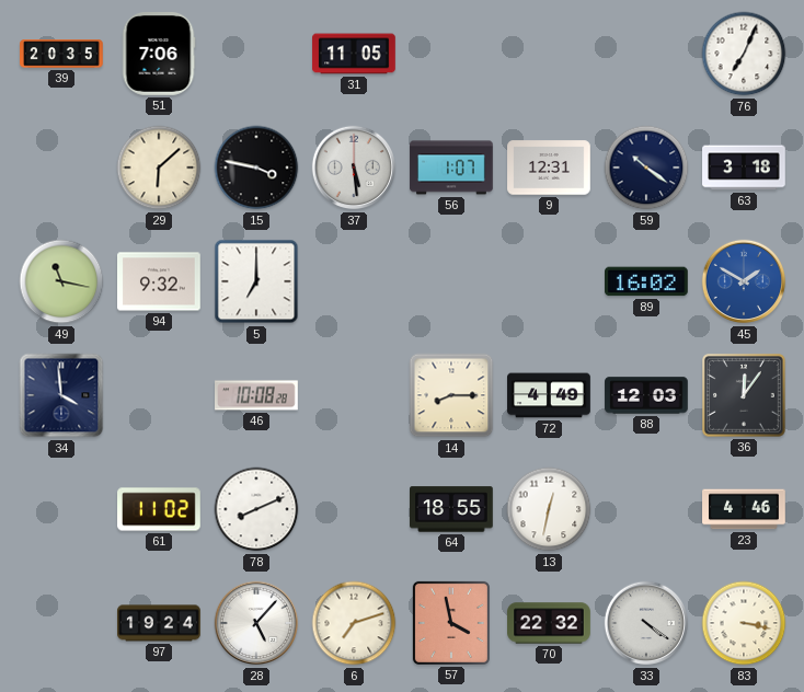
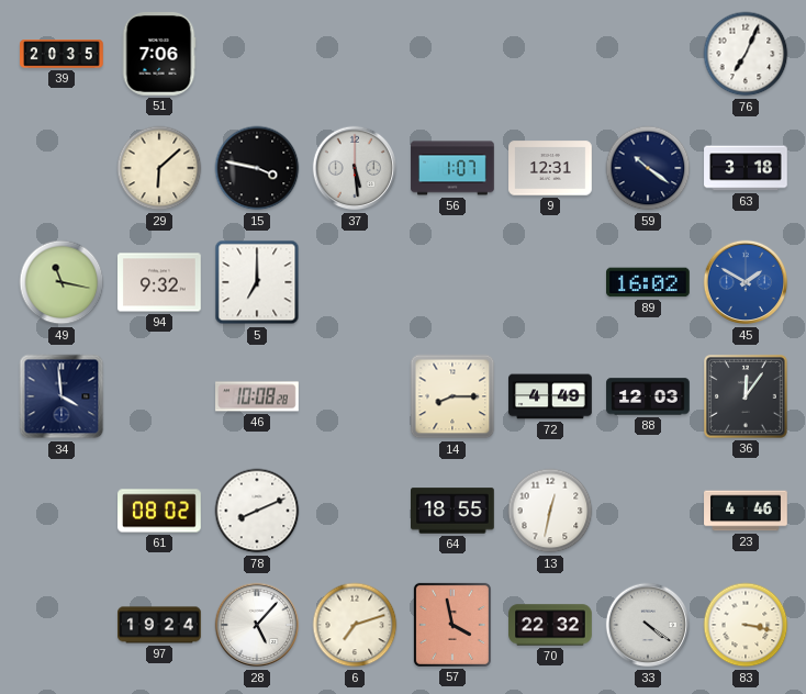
31: 11:05 -> none
61: 11:02 -> 08:02
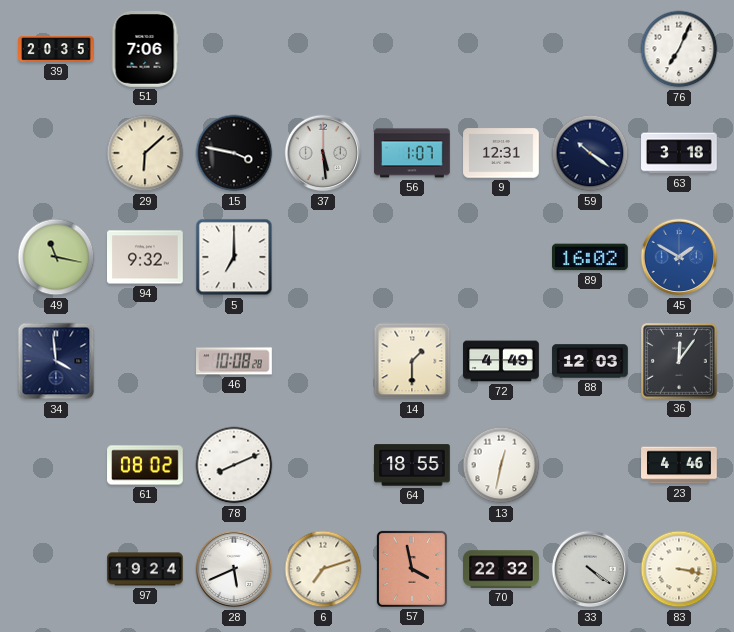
14: 8:15 -> 1:30
28: 5:07 -> 5:41
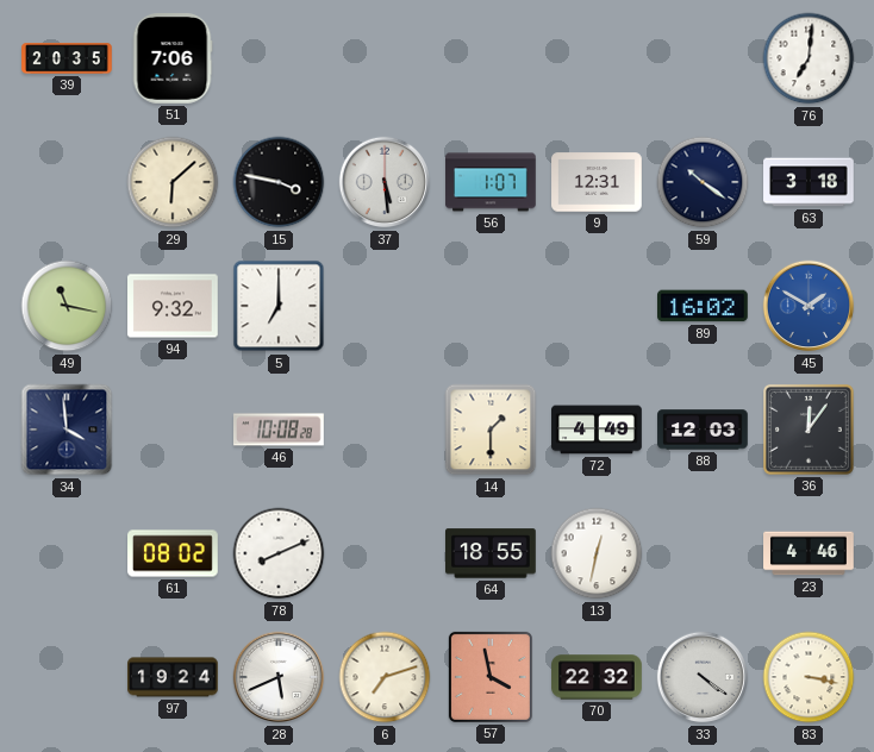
76: 7:04 -> 7:01
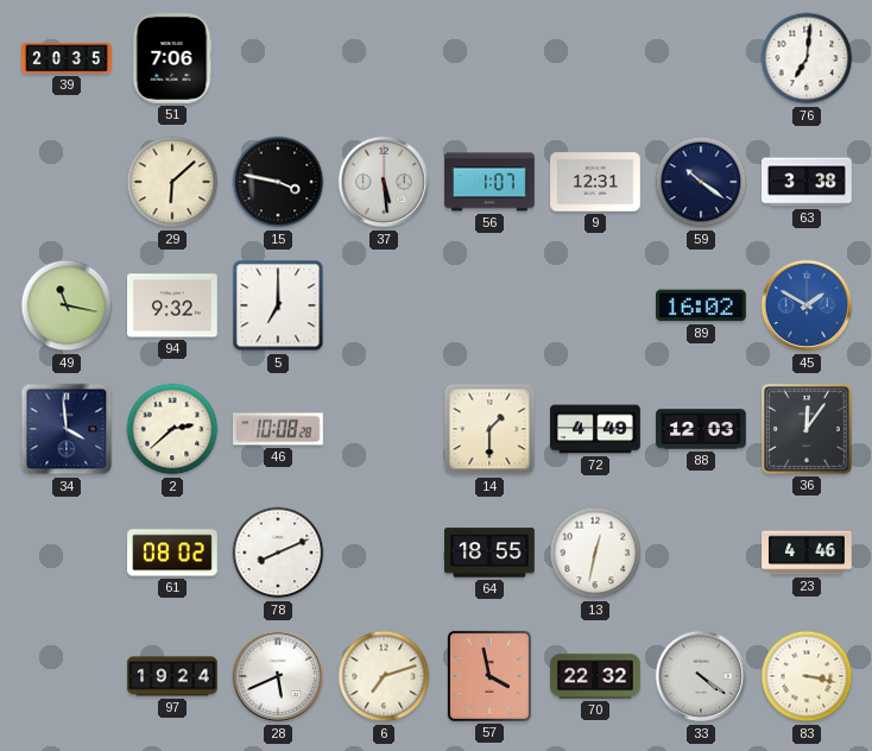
63: 3:18 -> 3:38
2: none -> 2:38
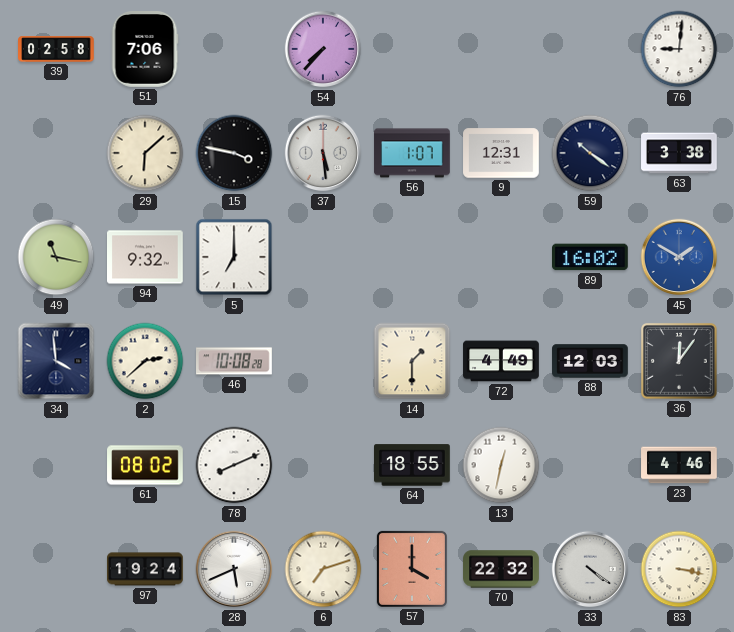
39: 20:35 -> 02:58
54: none -> 7:37
76: 7:01 -> 9:01
57: 3:58 -> 4:00
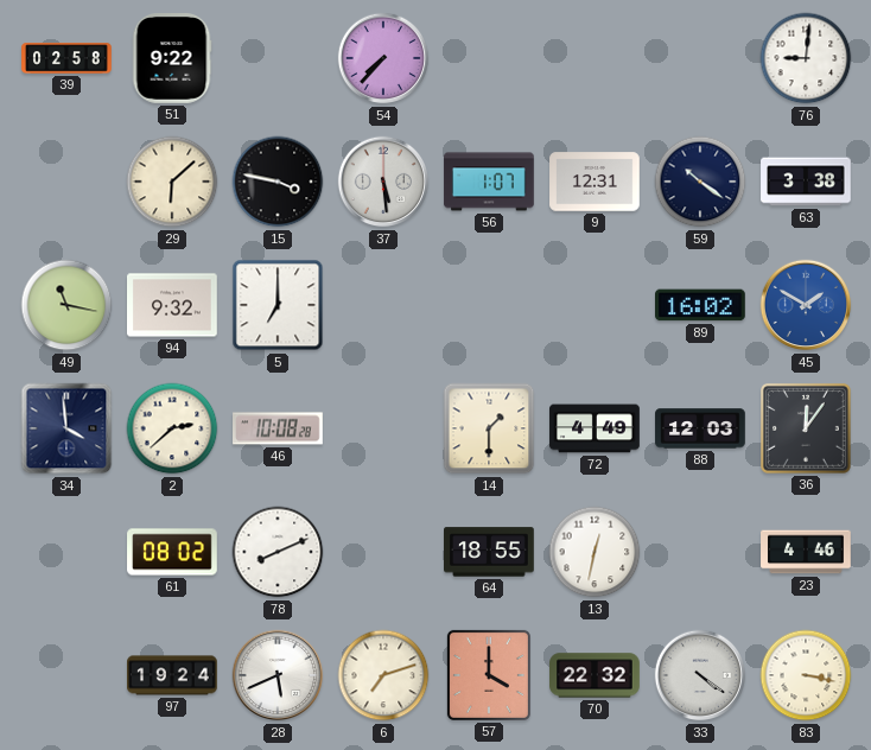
51: 7:06 -> 9:22
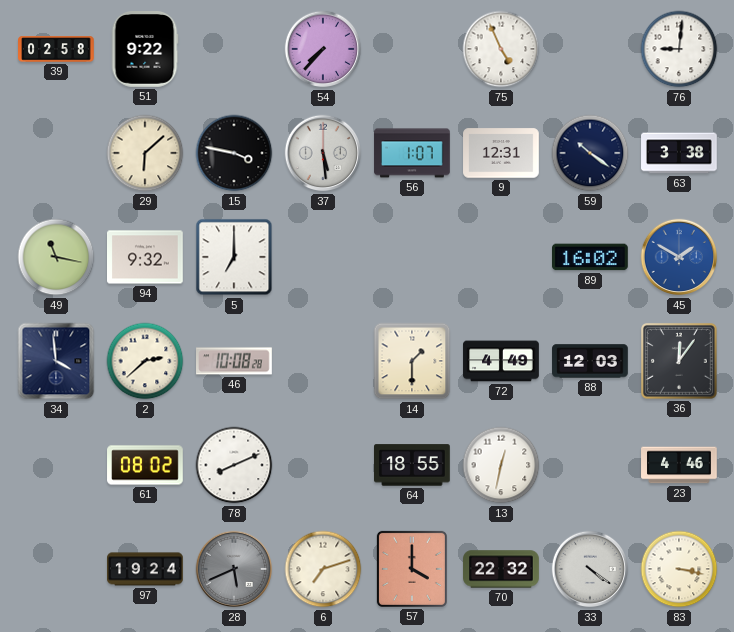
75: none -> 4:56
28 dial: white -> grey
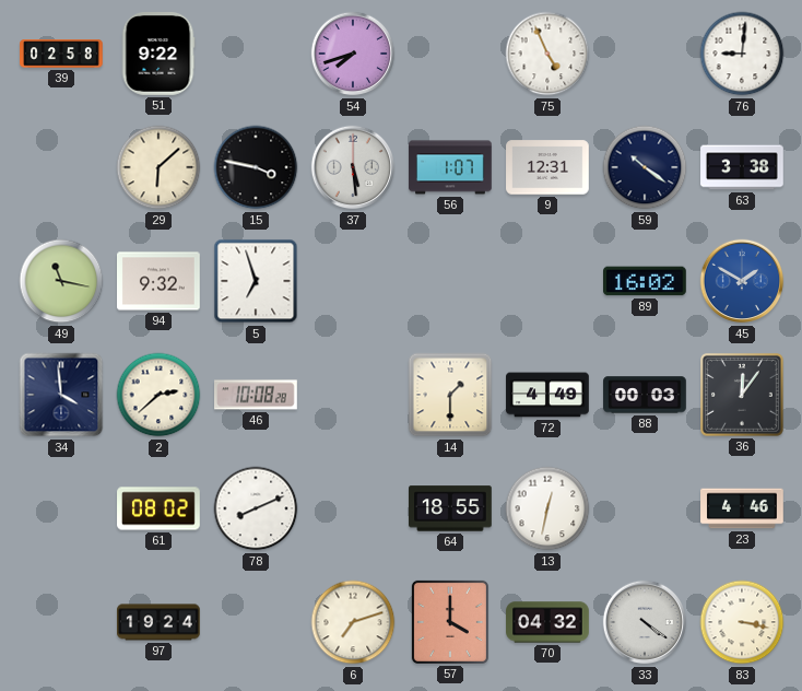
54: 7:37 -> 7:42
5: 7:00 -> 6:57
88: 12:03 -> 00:03
28: 5:41 -> none
70: 22:32 -> 04:32
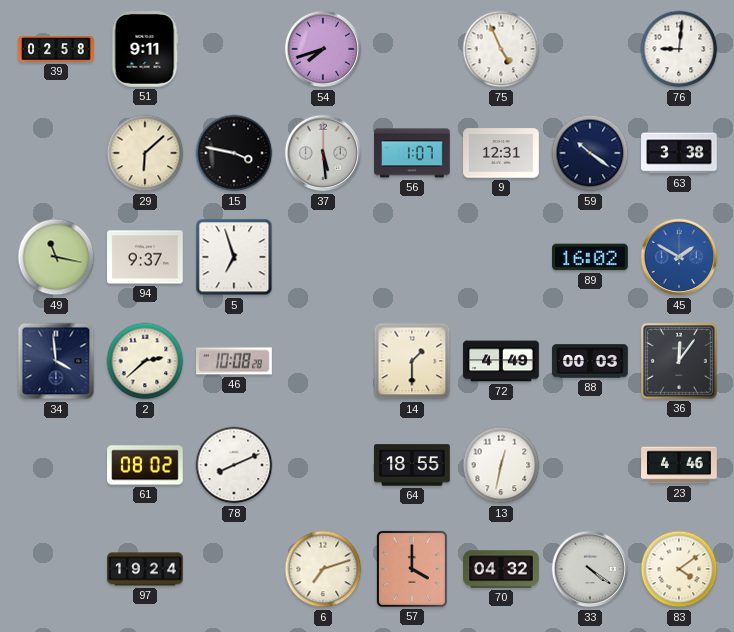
51: 9:22 -> 9:11
94: 9:32 -> 9:37
83: 3:17 -> 4:09
